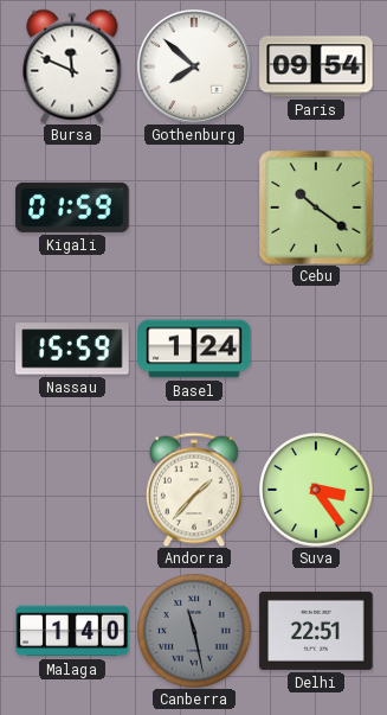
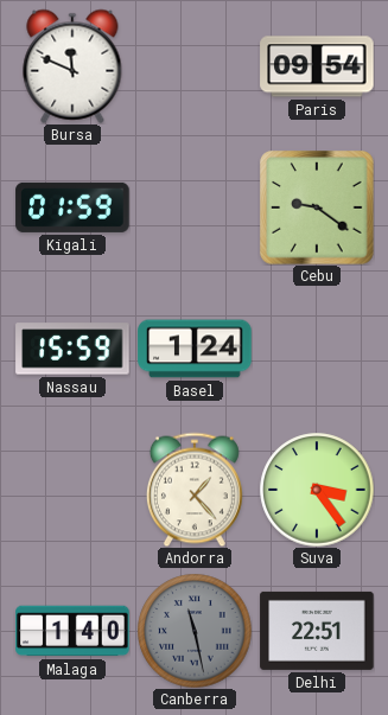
Gothenburg: 7:52 -> none
Cebu: 10:21 -> 9:21
Andorra: 1:37 -> 1:23
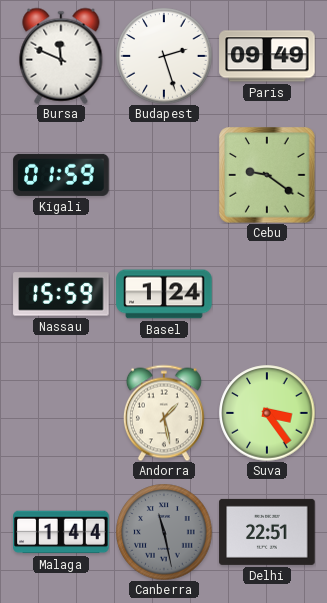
Budapest: none -> 2:27
Paris: 09:54 -> 09:49
Andorra: 1:23 -> 1:28
Malaga: 1:40 -> 1:44
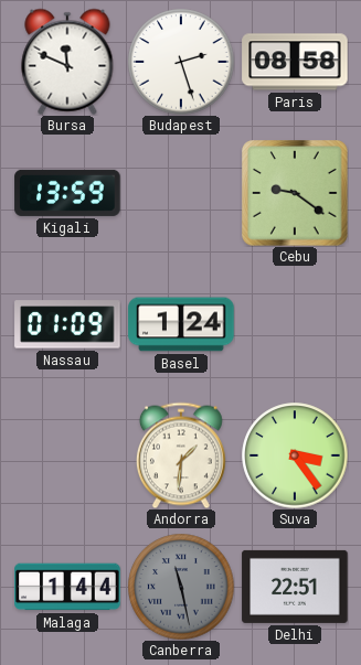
Paris: 09:49 -> 08:58
Kigali: 01:59 -> 13:59
Nassau: 15:59 -> 01:09
Andorra: 1:28 -> 1:31
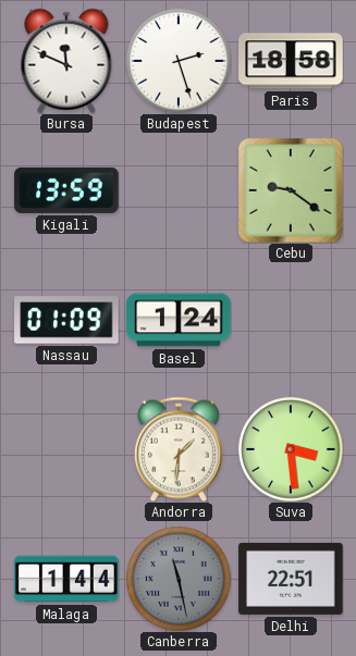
Paris: 08:58 -> 18:58
Suva: 3:24 -> 3:29
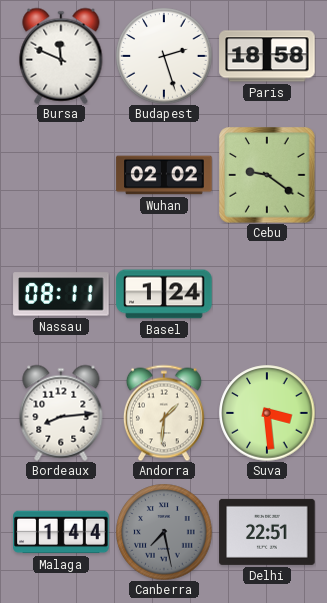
Kigali: 13:59 -> none
Wuhan: none -> 02:02
Nassau: 01:09 -> 08:11
Bordeaux: none -> 8:14
Canberra: 11:28 -> 7:28
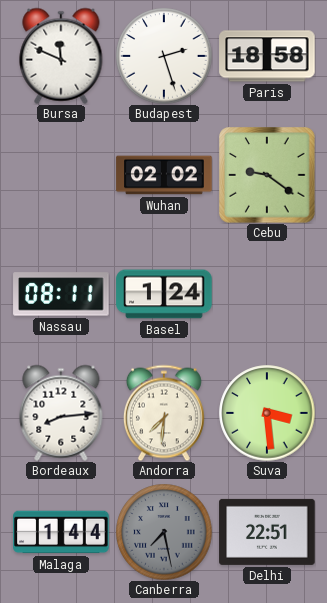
Andorra: 1:31 -> 7:31
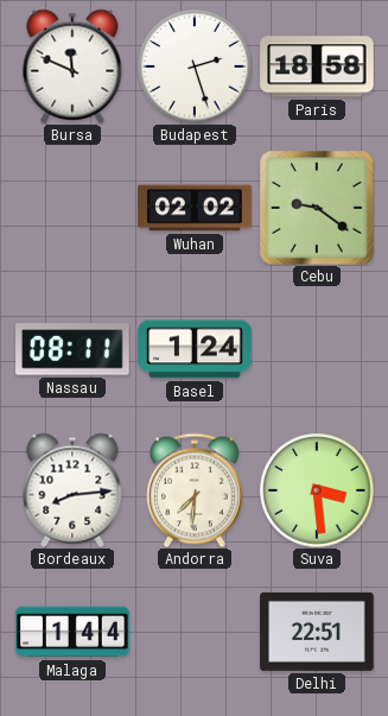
Canberra: 7:28 -> none
